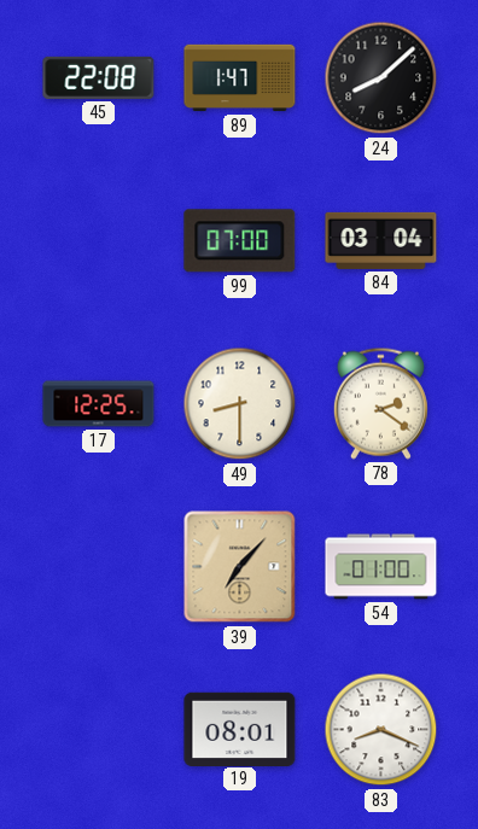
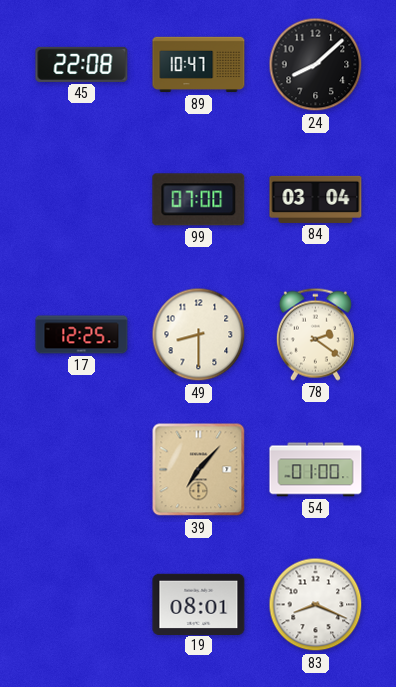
89: 1:47 -> 10:47
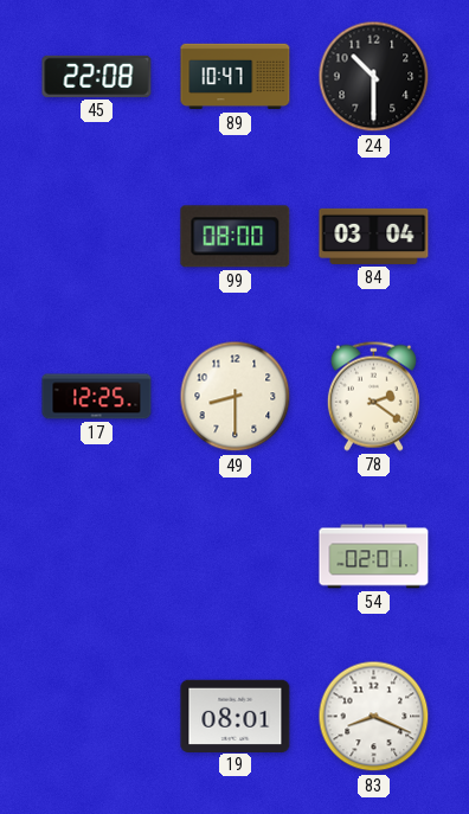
24: 8:08 -> 10:30
99: 07:00 -> 08:00
39: 7:07 -> none
54: 01:00 -> 02:01
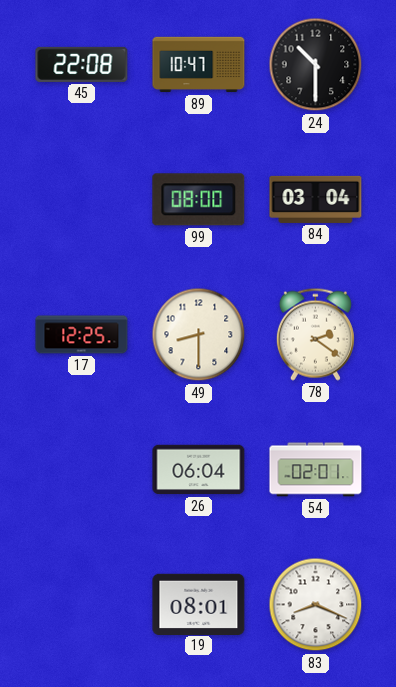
26: none -> 06:04
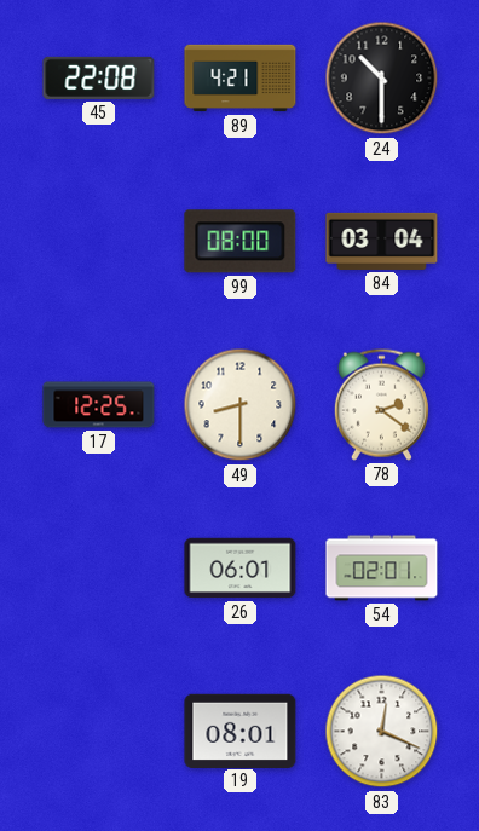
89: 10:47 -> 4:21
26: 06:04 -> 06:01
83: 8:19 -> 12:19
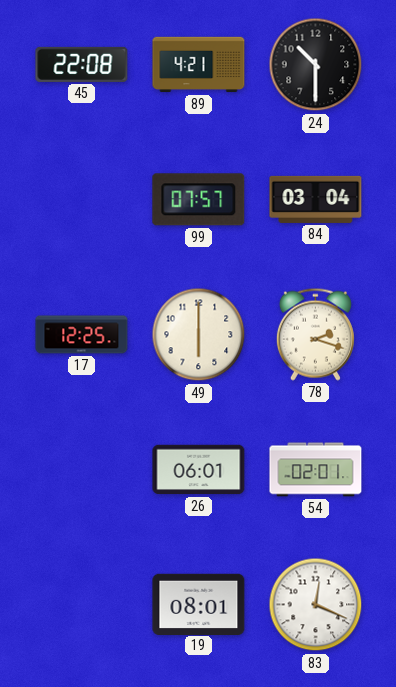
99: 08:00 -> 07:57
49: 8:30 -> 6:00
78: 2:21 -> 2:18
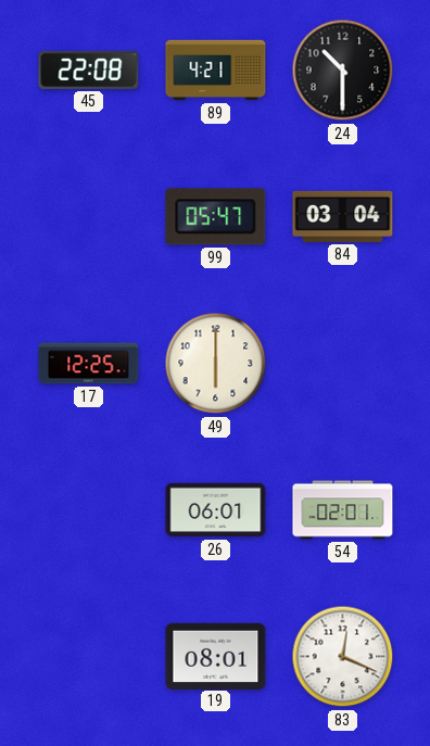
99: 07:57 -> 05:47
78: 2:18 -> none
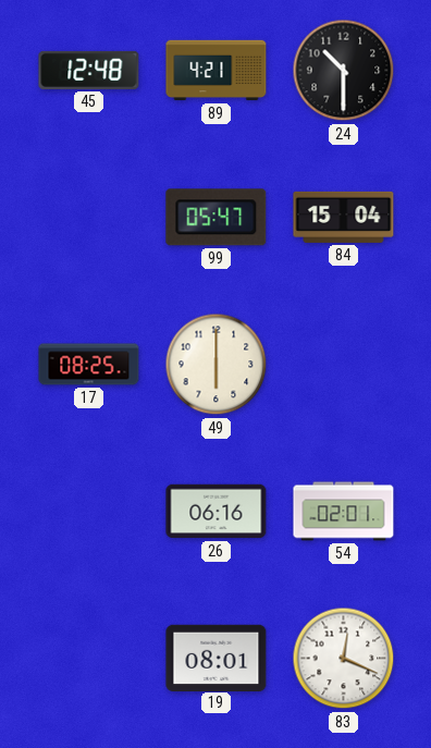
45: 22:08 -> 12:48
84: 03:04 -> 15:04
17: 12:25 -> 08:25
26: 06:01 -> 06:16
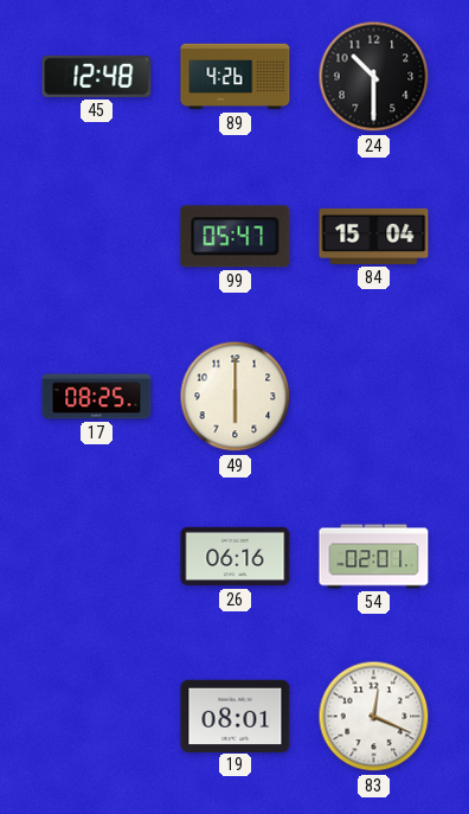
89: 4:21 -> 4:26
